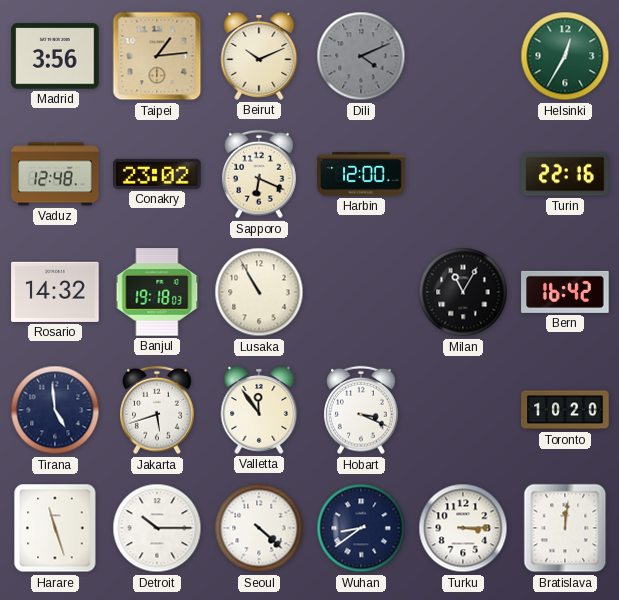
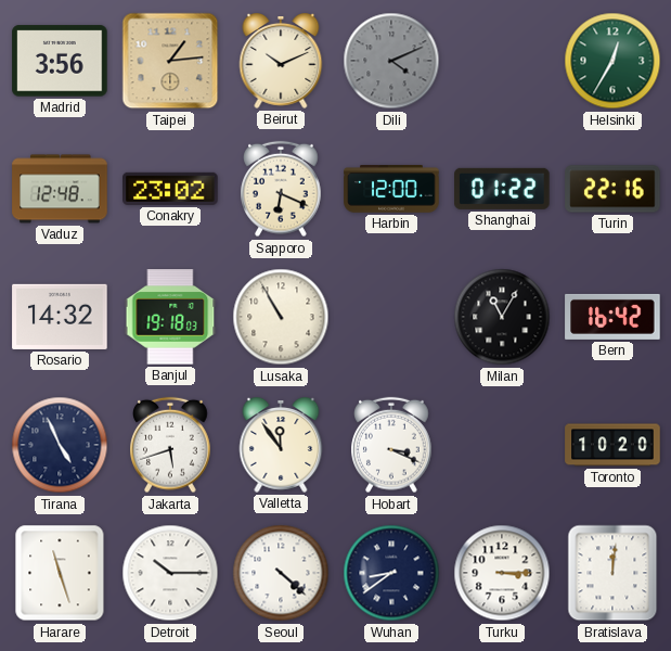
Shanghai: none -> 01:22
Tirana: 4:59 -> 4:56
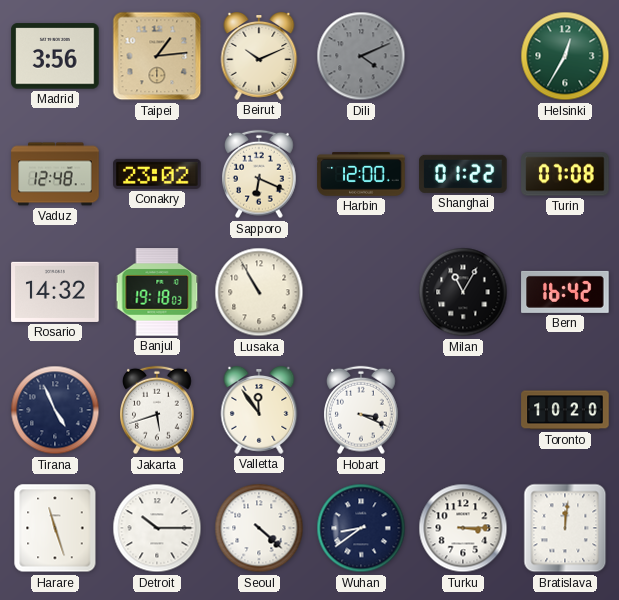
Turin: 22:16 -> 07:08
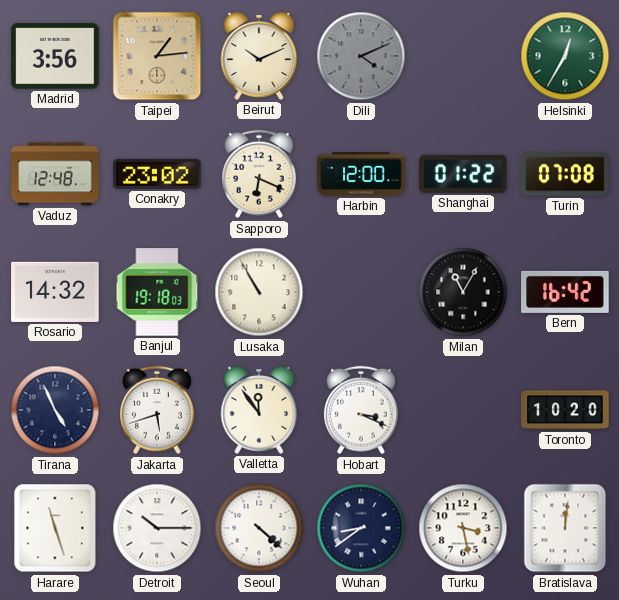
Turku: 3:15 -> 3:28
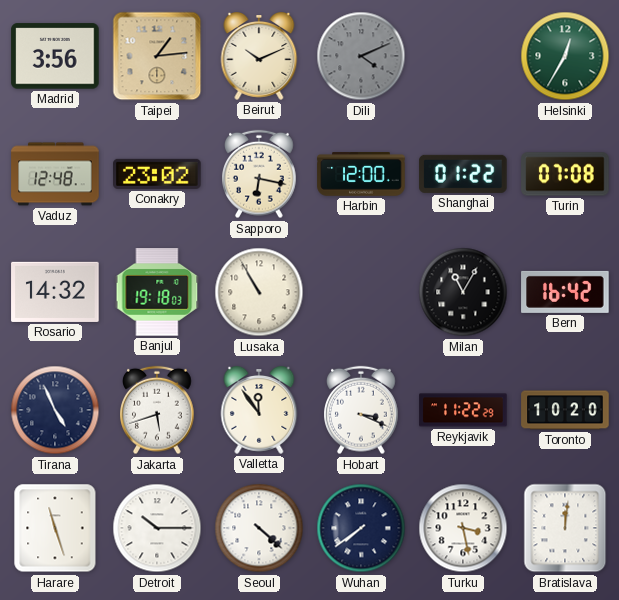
Sapporo: 6:19 -> 6:17
Reykjavik: none -> 11:22
Wuhan: 8:39 -> 7:39
